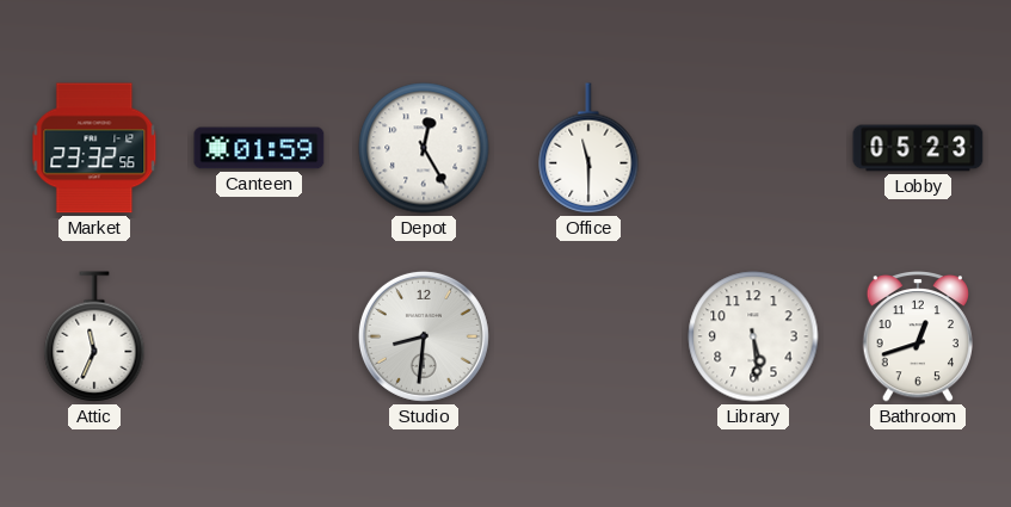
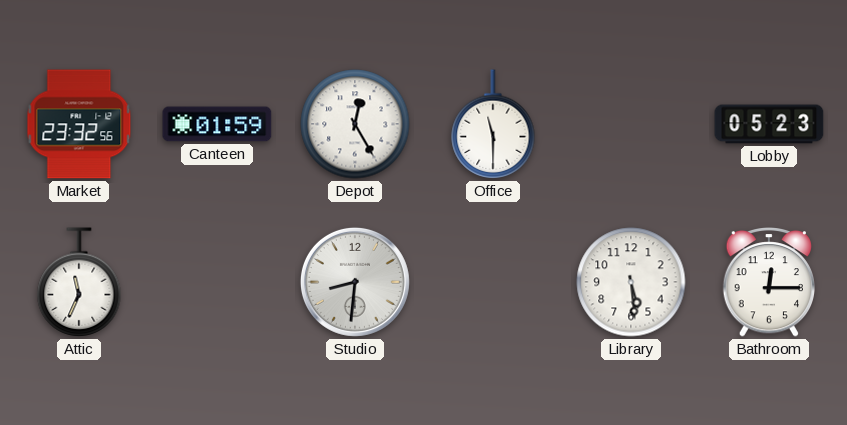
Bathroom: 12:42 -> 12:15
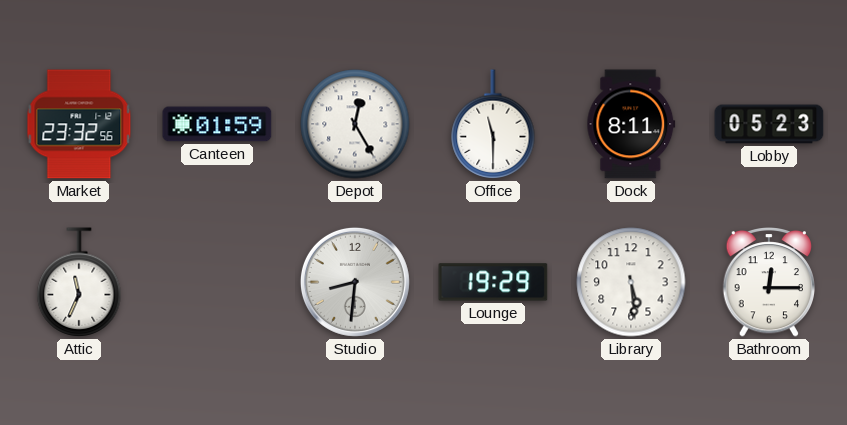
Dock: none -> 8:11
Lounge: none -> 19:29
